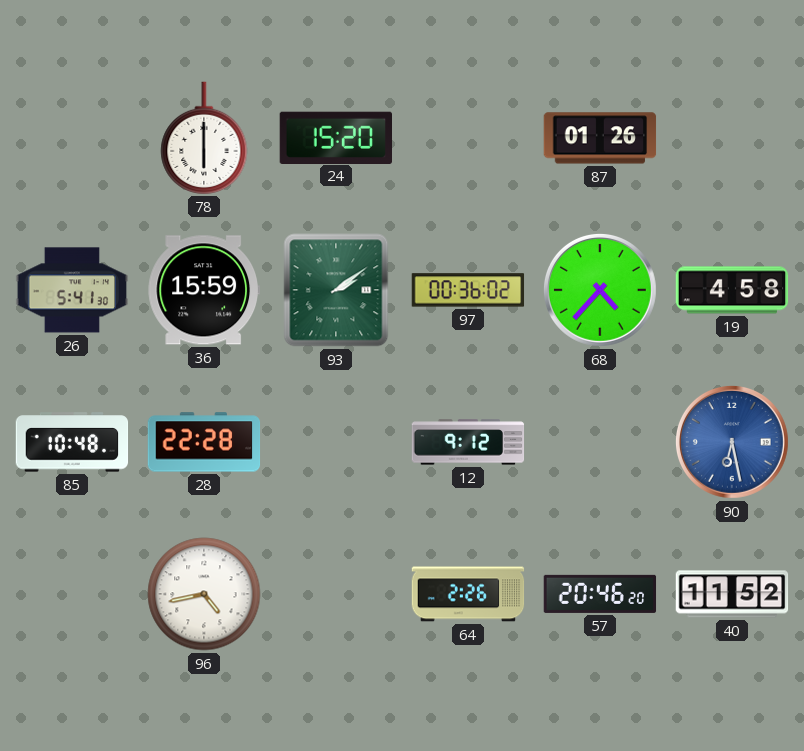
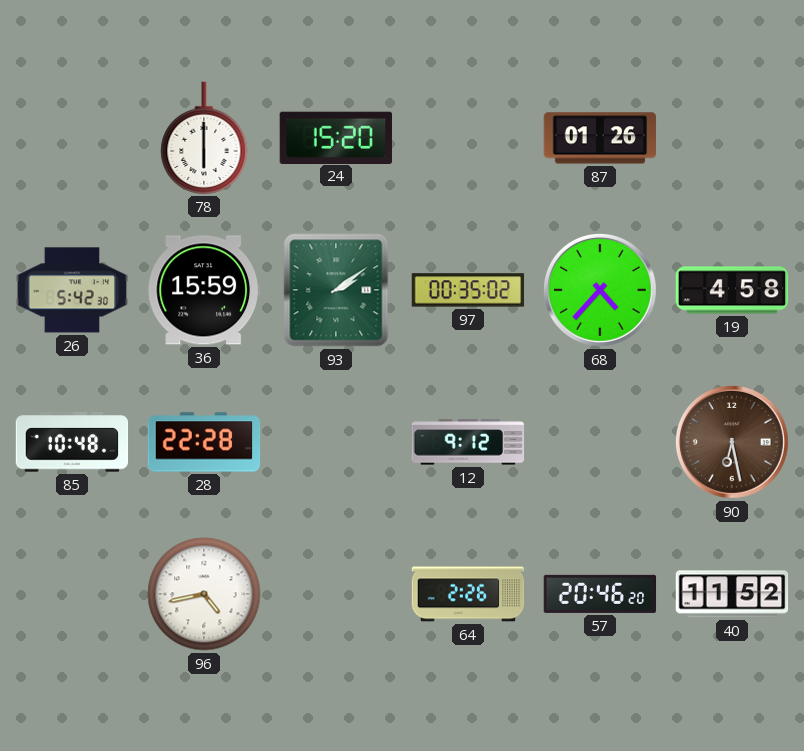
26: 5:41 -> 5:42
97: 00:36 -> 00:35
90 dial: blue -> brown
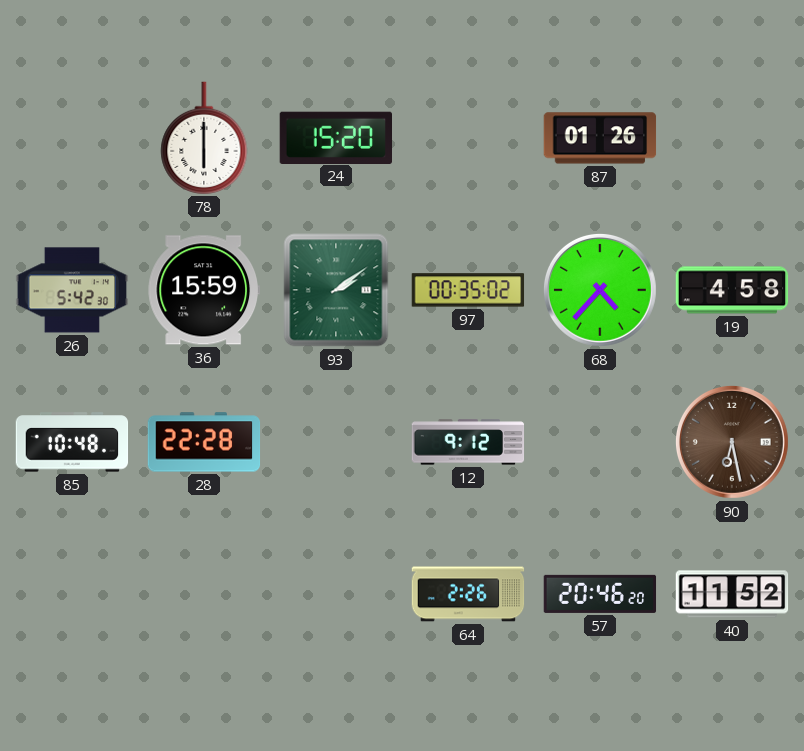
96: 4:43 -> none
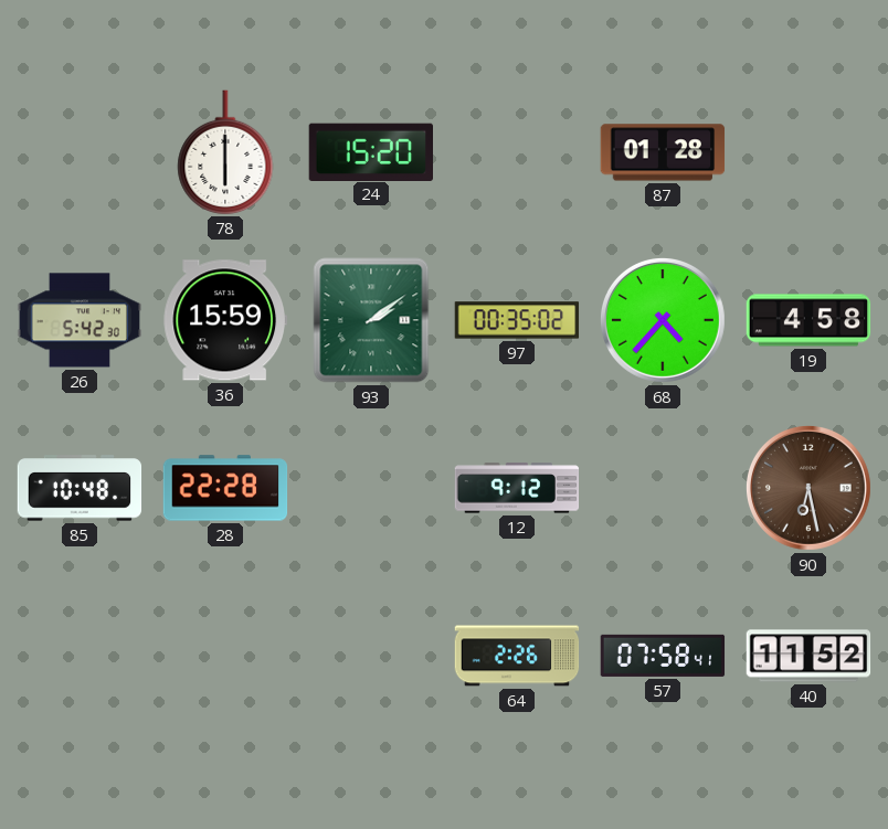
87: 01:26 -> 01:28
57: 20:46 -> 07:58
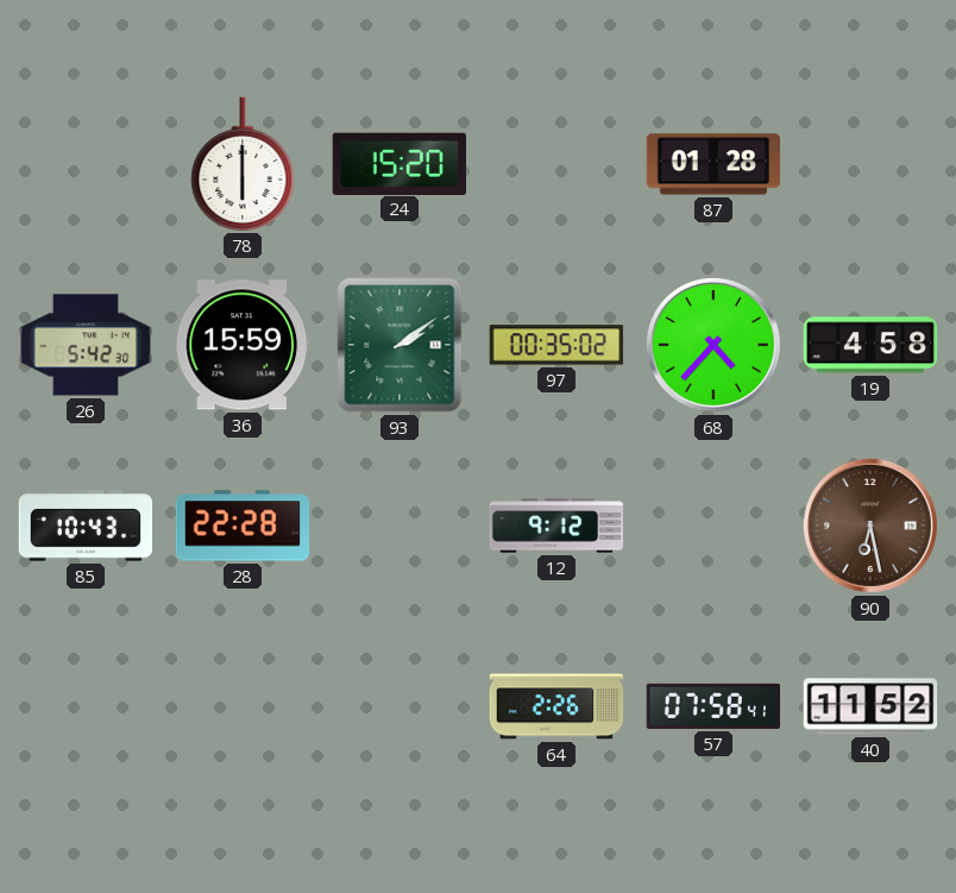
85: 10:48 -> 10:43
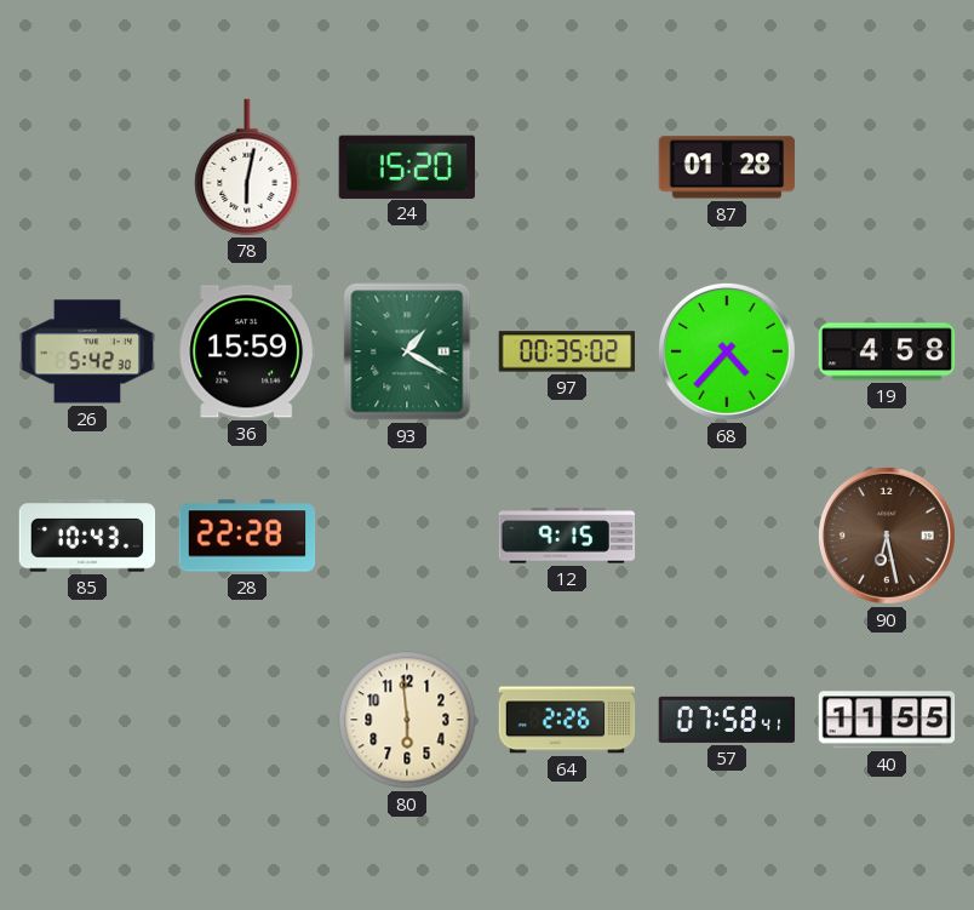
78: 6:00 -> 6:02
93: 2:09 -> 1:20
12: 9:12 -> 9:15
80: none -> 5:59
40: 11:52 -> 11:55
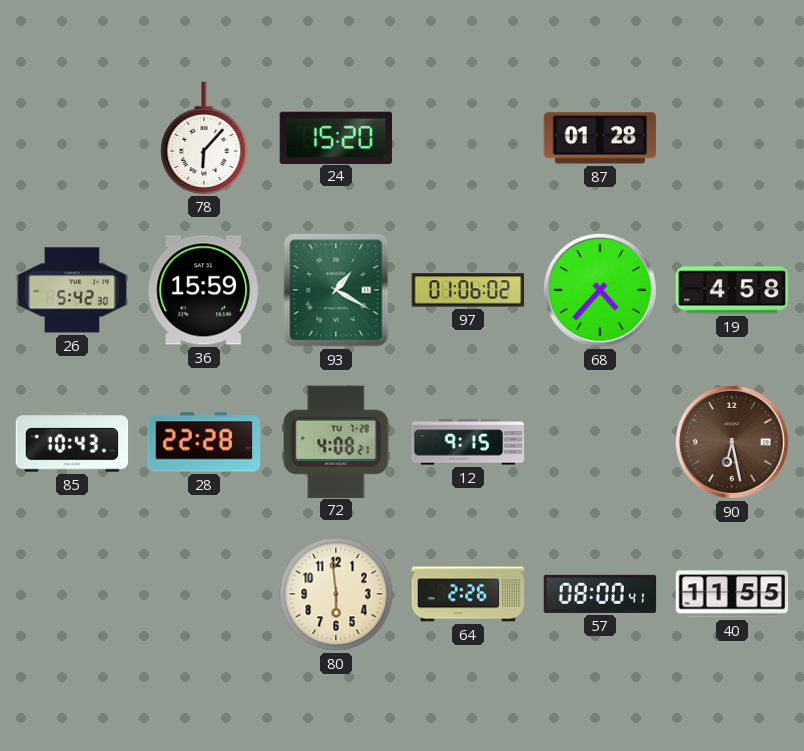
78: 6:02 -> 6:07
97: 00:35 -> 01:06
72: none -> 4:08
57: 07:58 -> 08:00
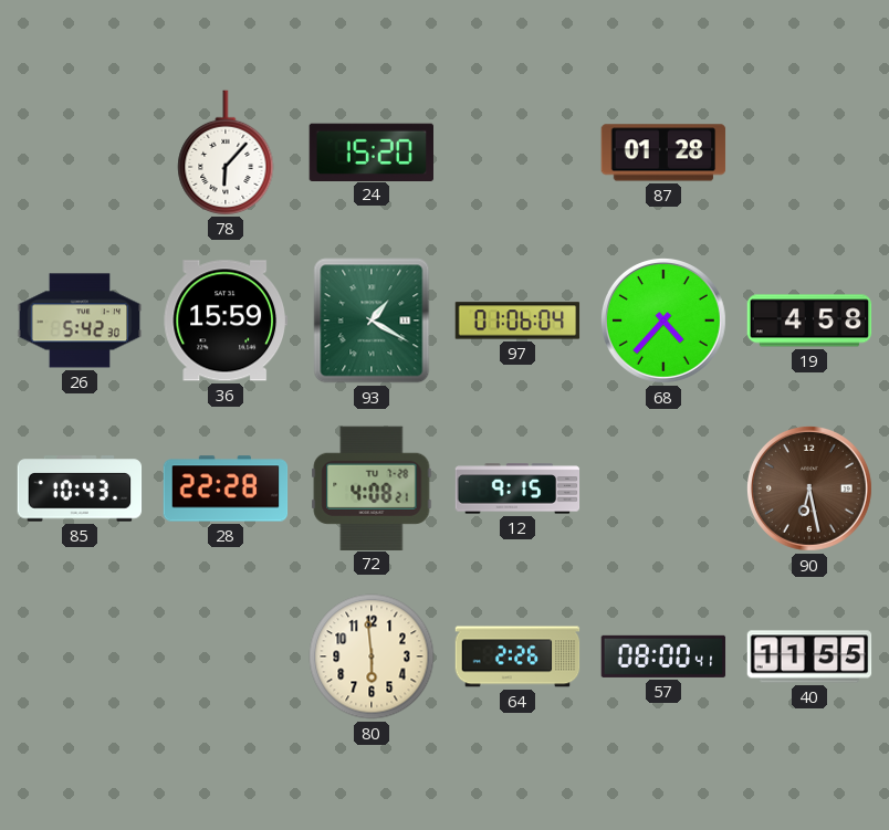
97: 01:06:02 -> 01:06:04
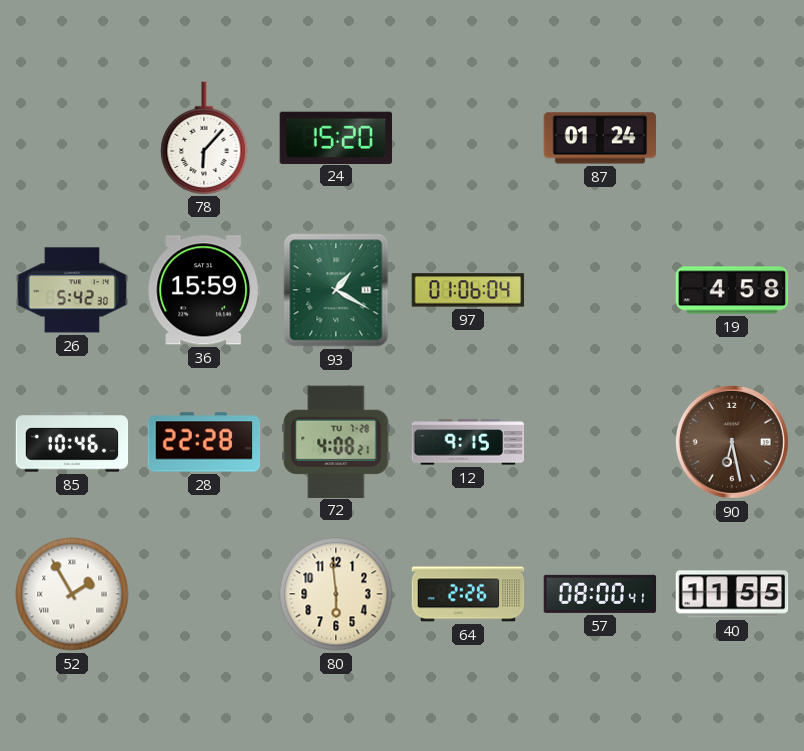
87: 01:28 -> 01:24
68: 4:37 -> none
85: 10:43 -> 10:46
52: none -> 1:55
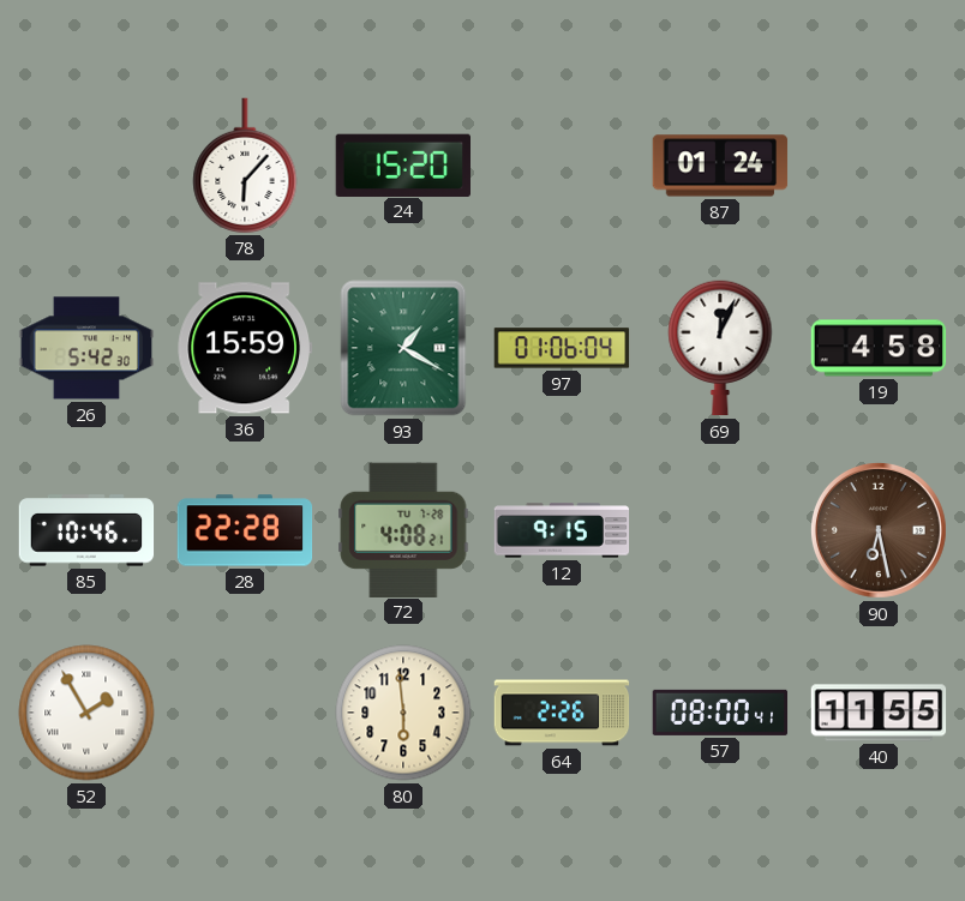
69: none -> 12:04
